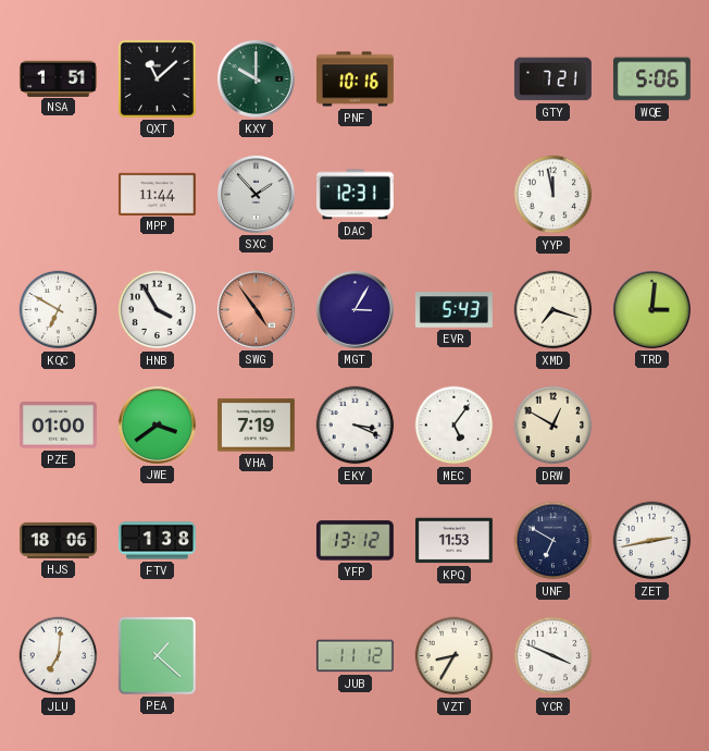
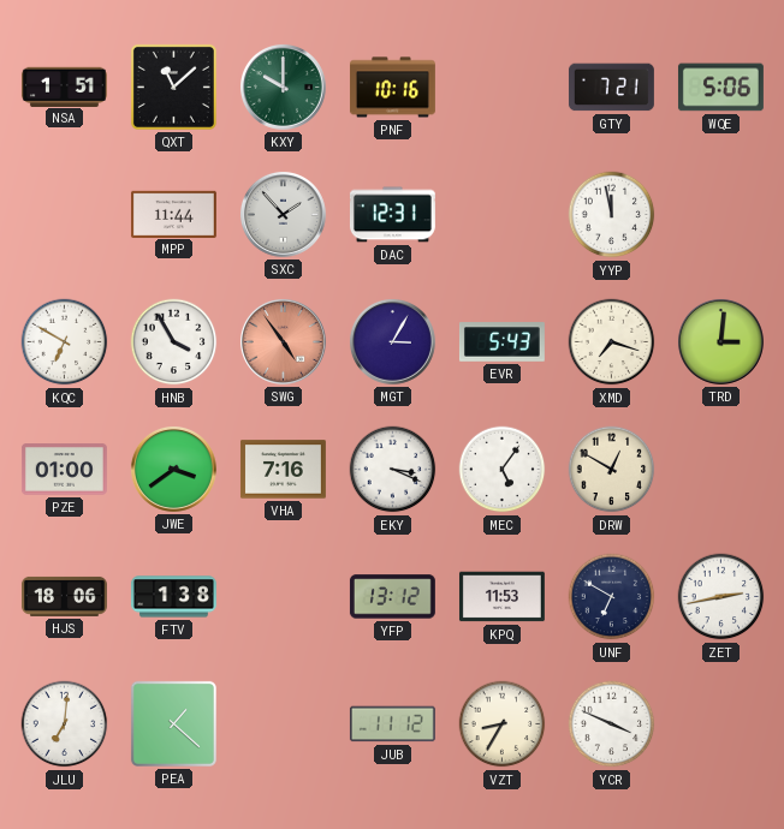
VHA: 7:19 -> 7:16
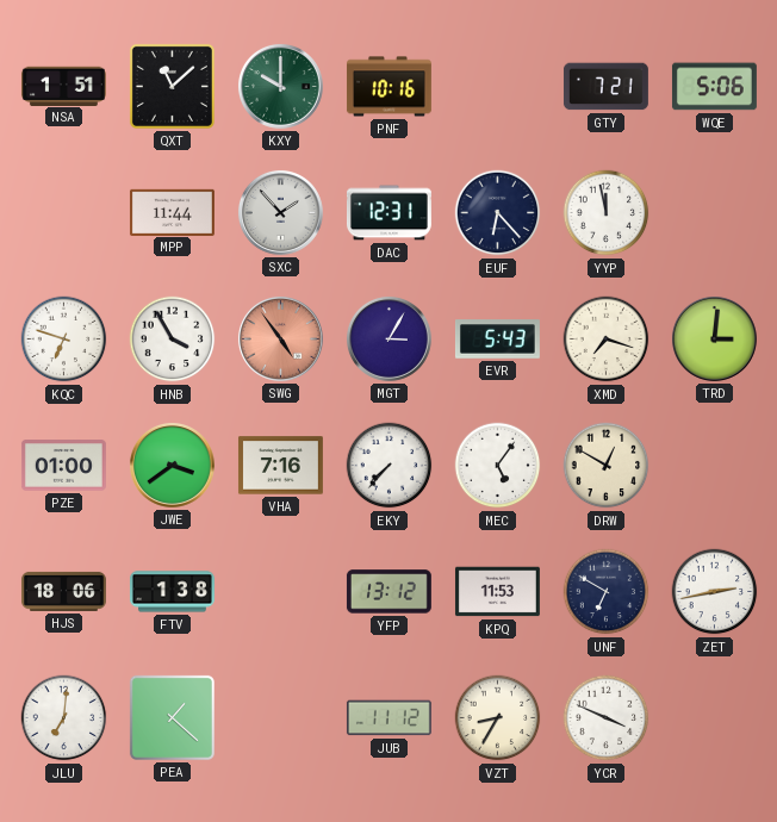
EUF: none -> 6:23
KQC: 6:50 -> 6:48
EKY: 3:19 -> 7:37
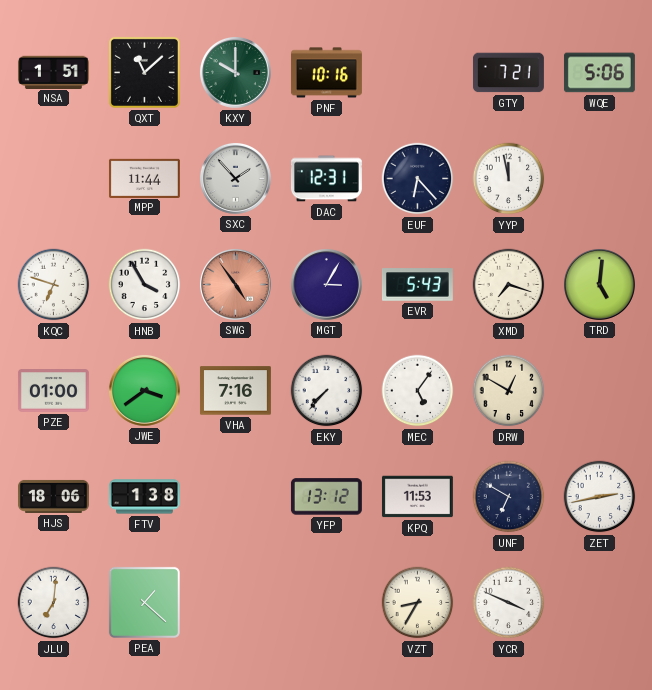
TRD: 3:01 -> 5:01
JUB: 11:12 -> none
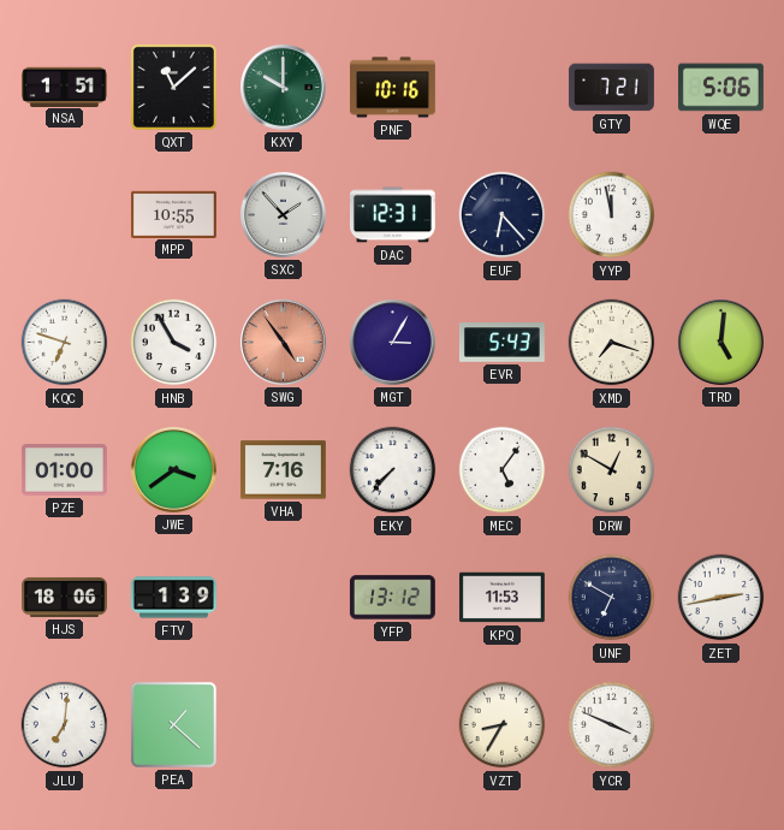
MPP: 11:44 -> 10:55
FTV: 1:38 -> 1:39
